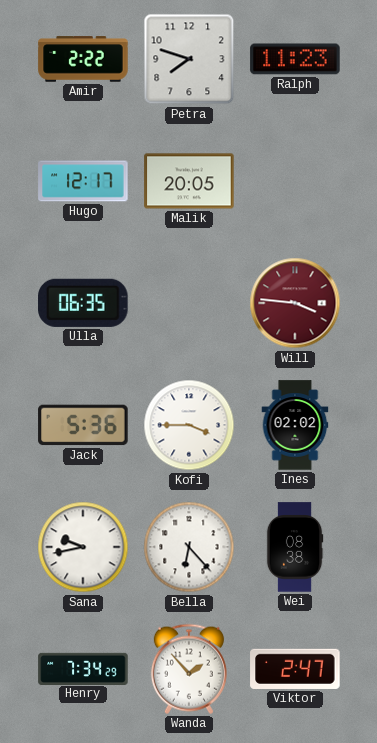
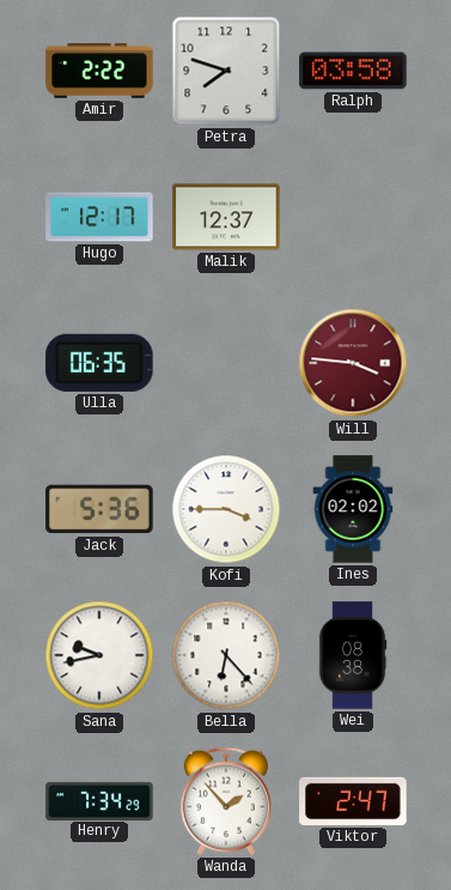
Ralph: 11:23 -> 03:58
Malik: 20:05 -> 12:37
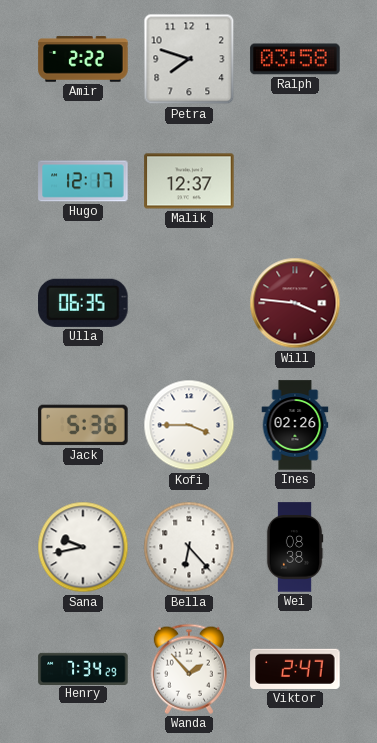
Ines: 02:02 -> 02:26
